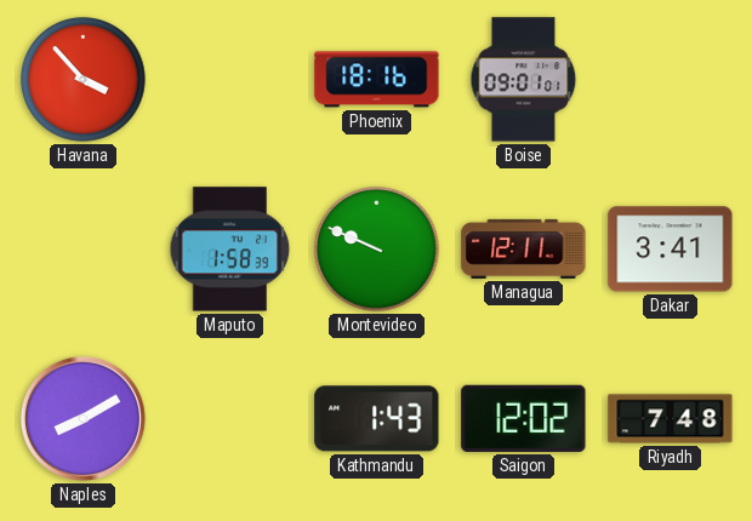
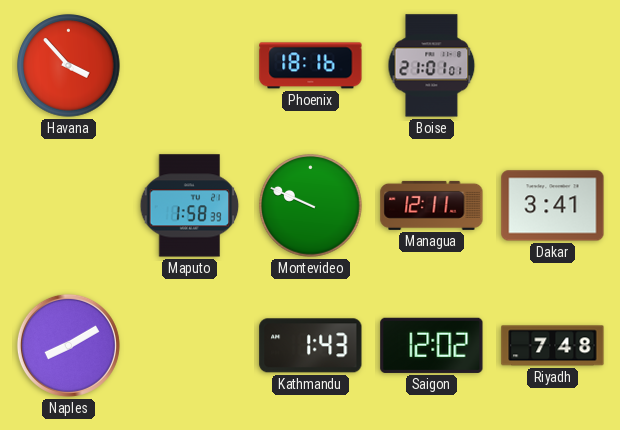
Boise: 09:01 -> 21:01
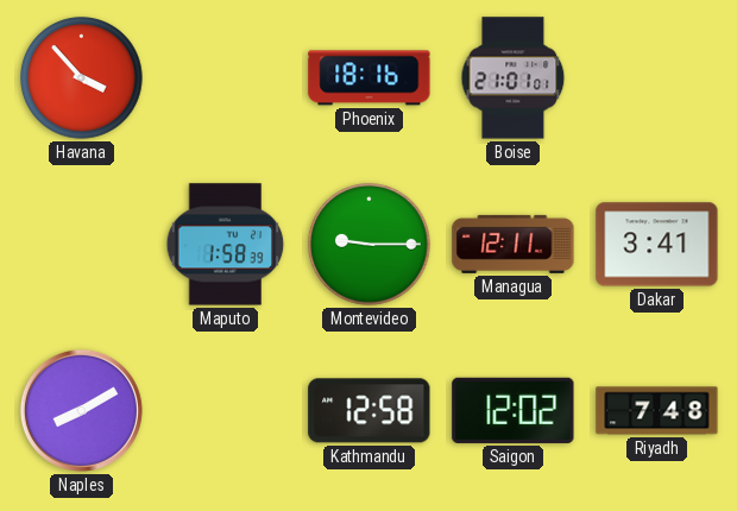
Montevideo: 9:49 -> 9:15
Kathmandu: 1:43 -> 12:58
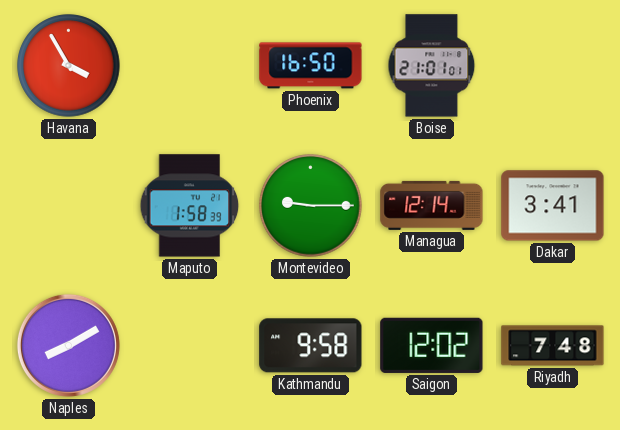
Havana: 3:53 -> 3:55
Phoenix: 18:16 -> 16:50
Managua: 12:11 -> 12:14
Kathmandu: 12:58 -> 9:58
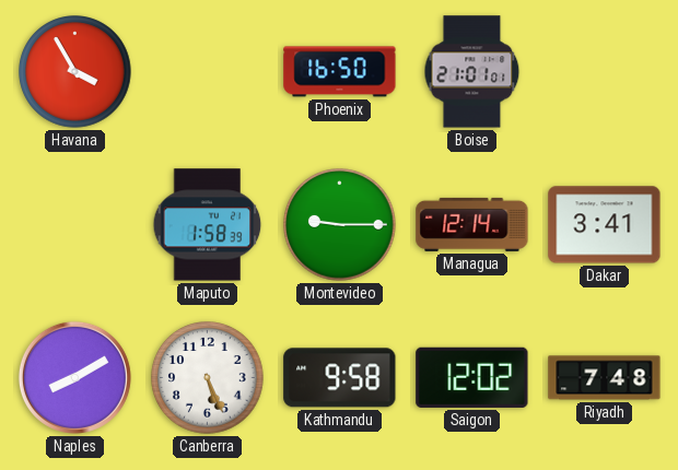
Canberra: none -> 5:26
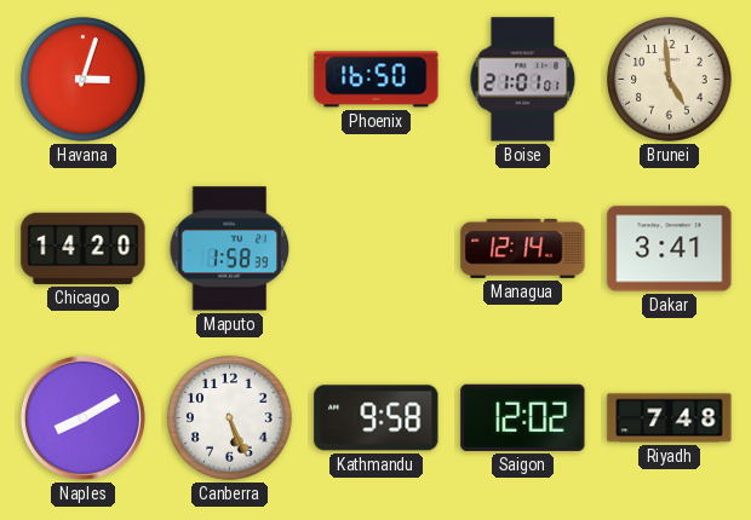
Havana: 3:55 -> 3:03
Brunei: none -> 4:59
Chicago: none -> 14:20
Montevideo: 9:15 -> none
